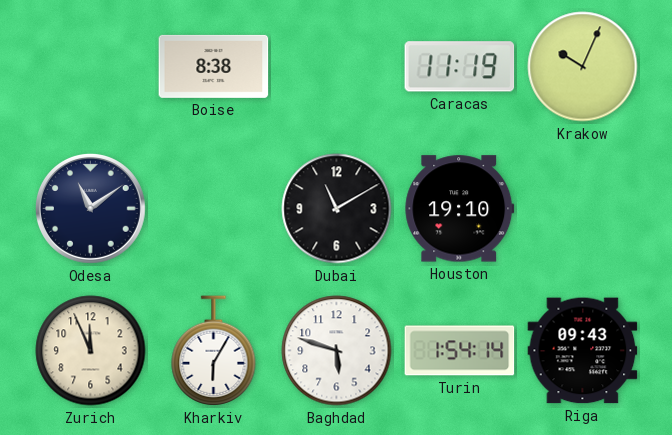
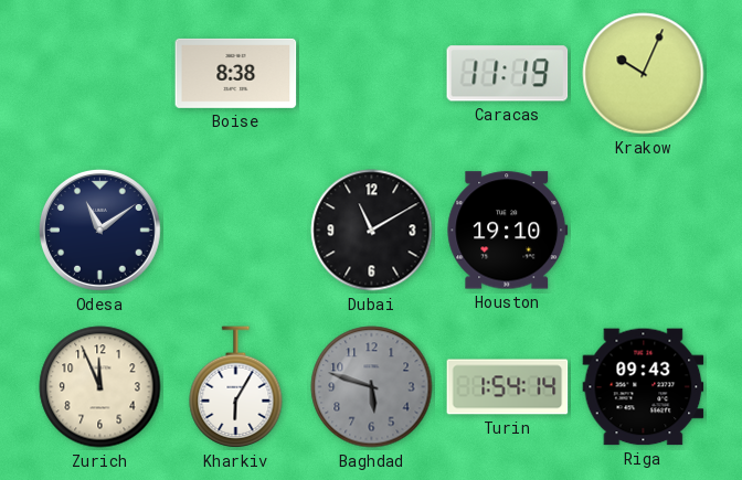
Baghdad dial: white -> grey
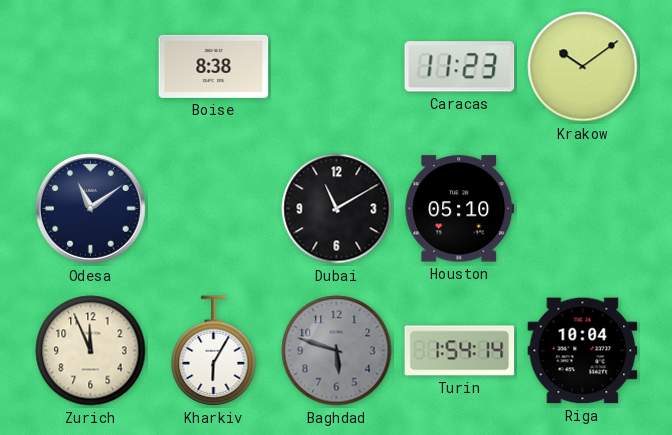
Caracas: 11:19 -> 11:23
Krakow: 10:04 -> 10:09
Houston: 19:10 -> 05:10
Riga: 09:43 -> 10:04
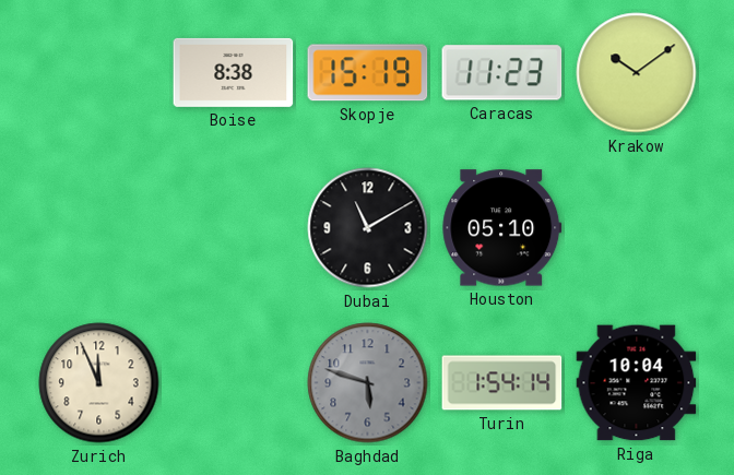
Skopje: none -> 15:19
Odesa: 11:09 -> none
Kharkiv: 6:05 -> none
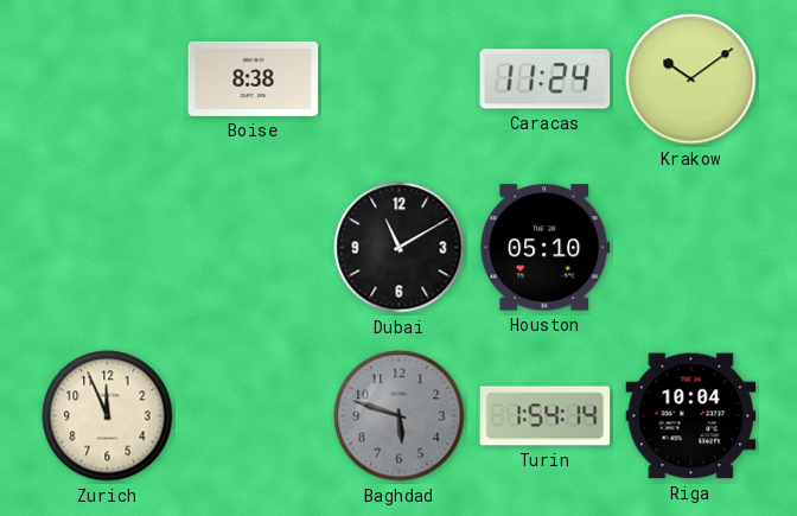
Skopje: 15:19 -> none
Caracas: 11:23 -> 11:24
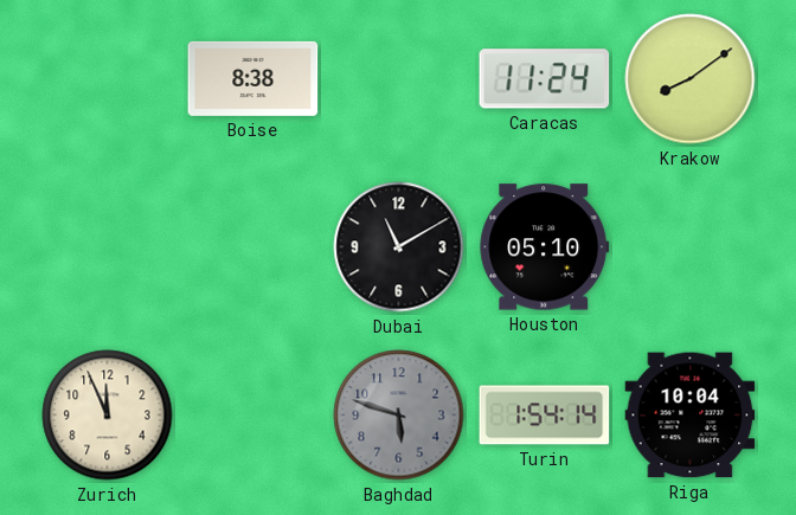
Krakow: 10:09 -> 8:09
